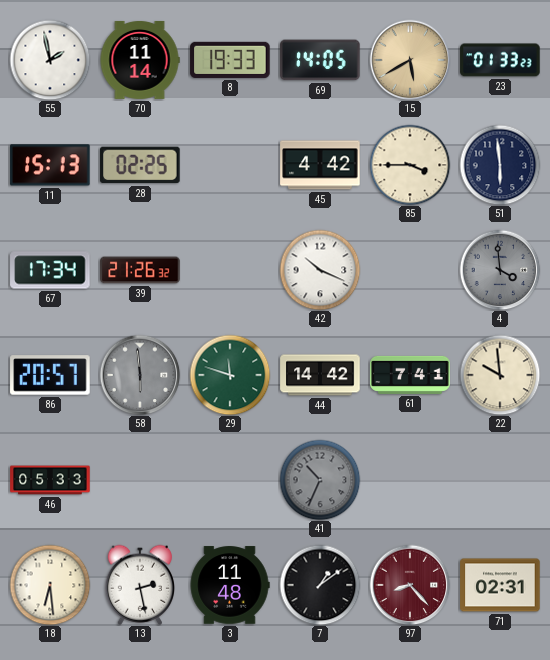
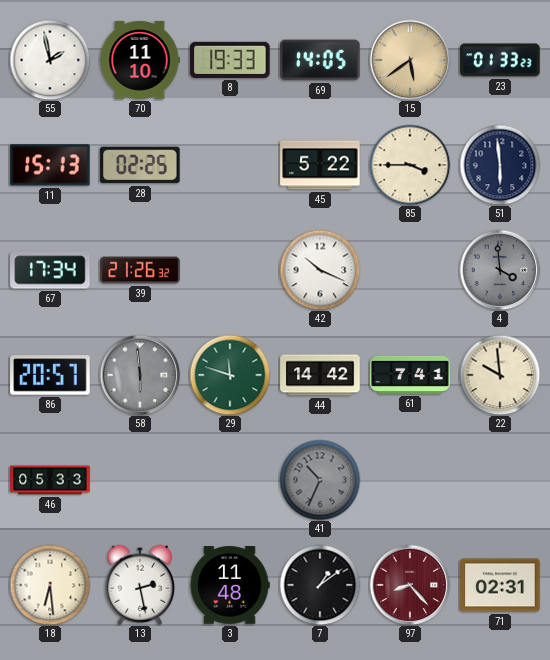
70: 11:14 -> 11:10
15: 5:40 -> 5:39
45: 4:42 -> 5:22
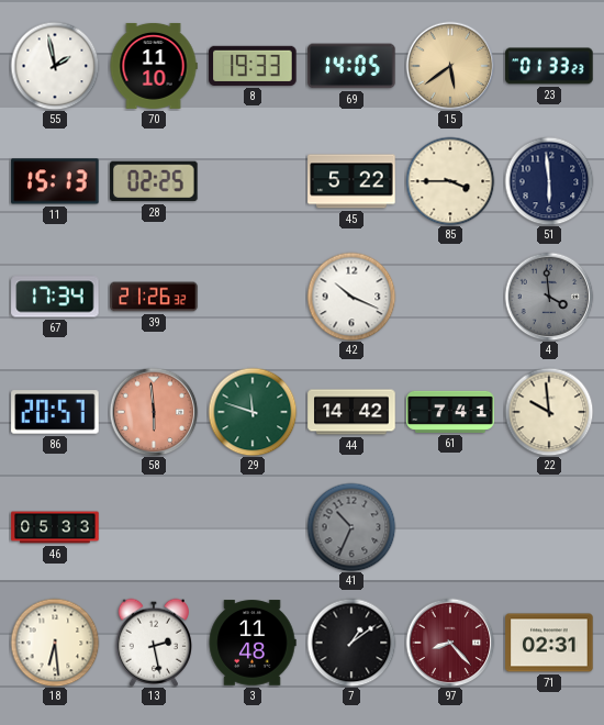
58 dial: grey -> salmon
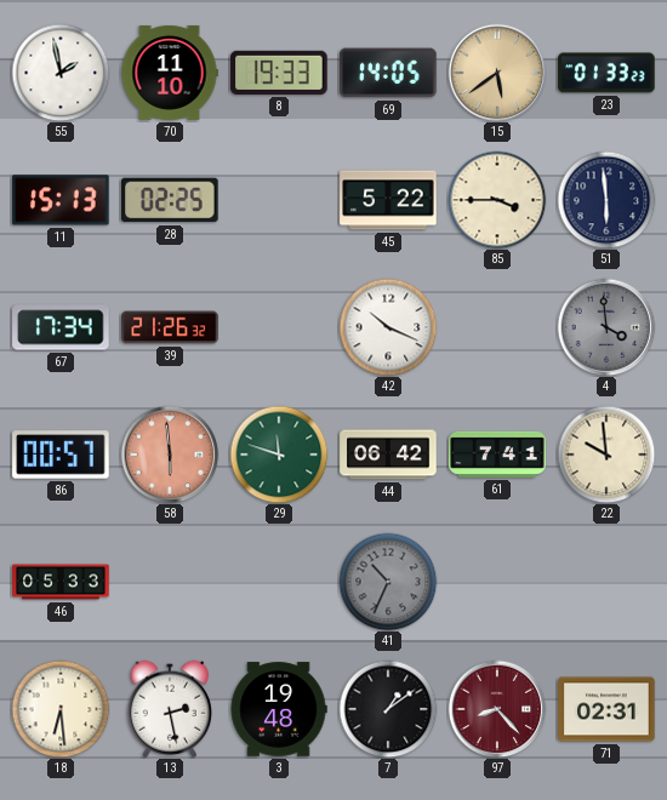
86: 20:57 -> 00:57
44: 14:42 -> 06:42
3: 11:48 -> 19:48
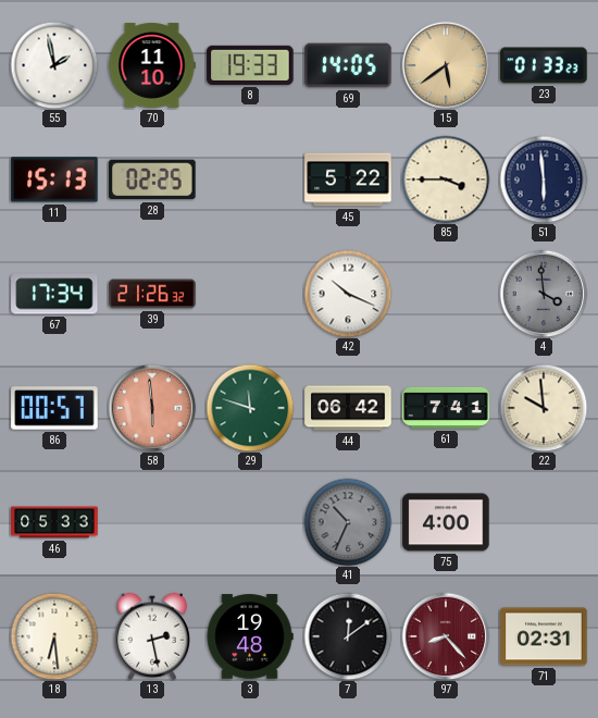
75: none -> 4:00
7: 1:09 -> 12:09
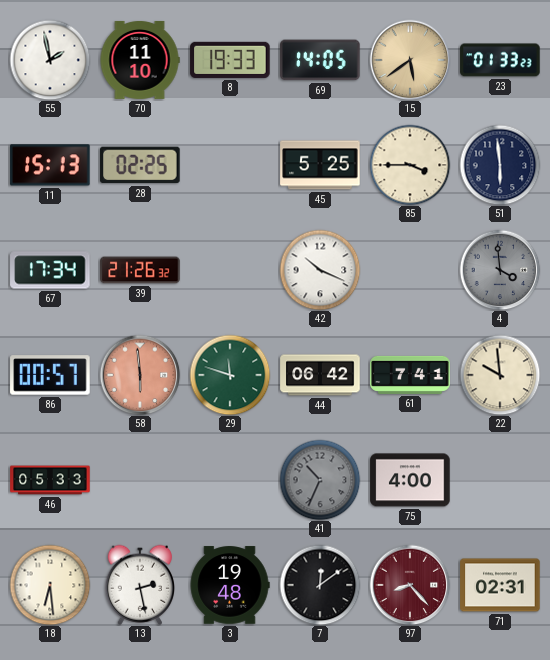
45: 5:22 -> 5:25
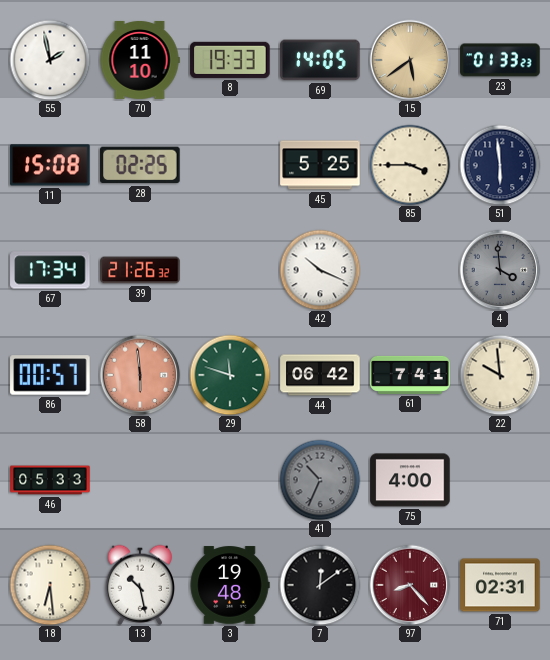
11: 15:13 -> 15:08
13: 2:28 -> 10:28
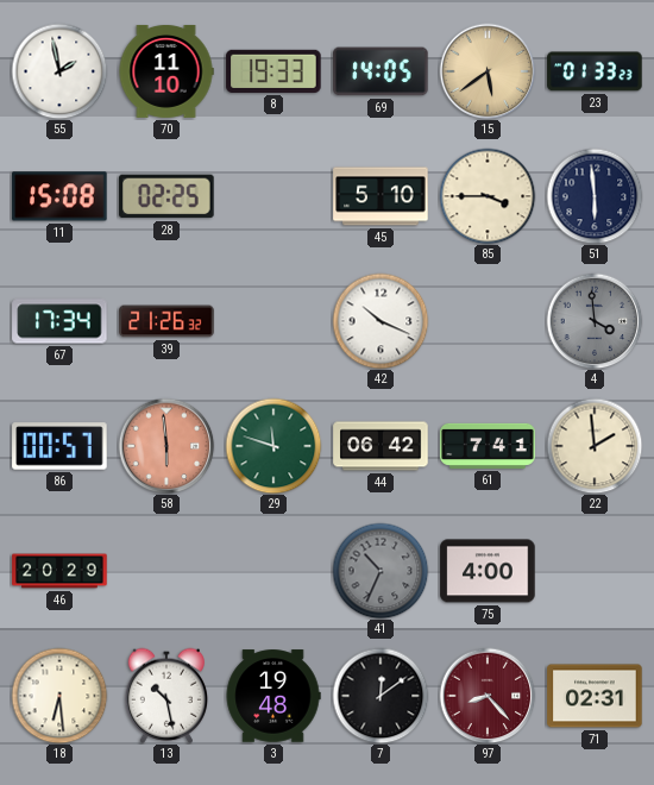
45: 5:25 -> 5:10
22: 9:59 -> 1:59
46: 05:33 -> 20:29
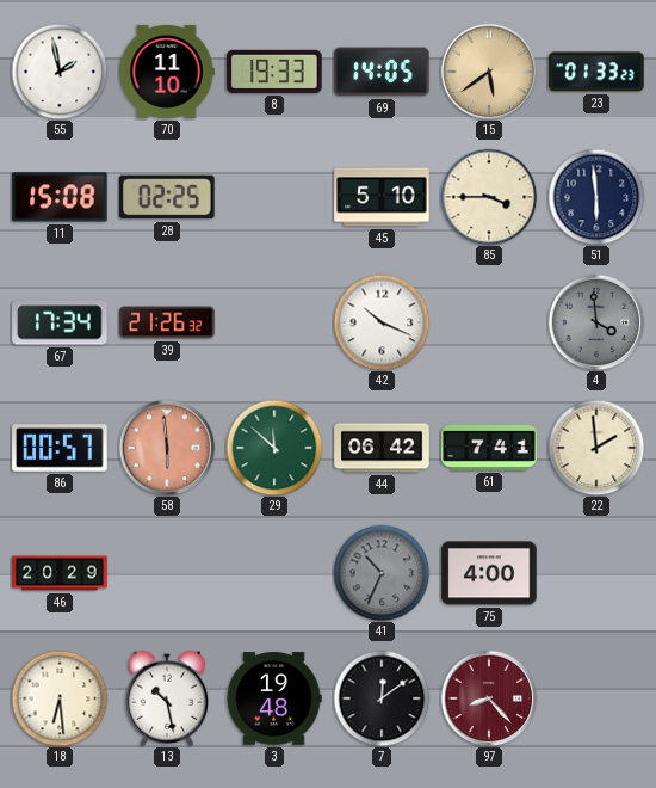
29: 11:48 -> 11:52
71: 02:31 -> none
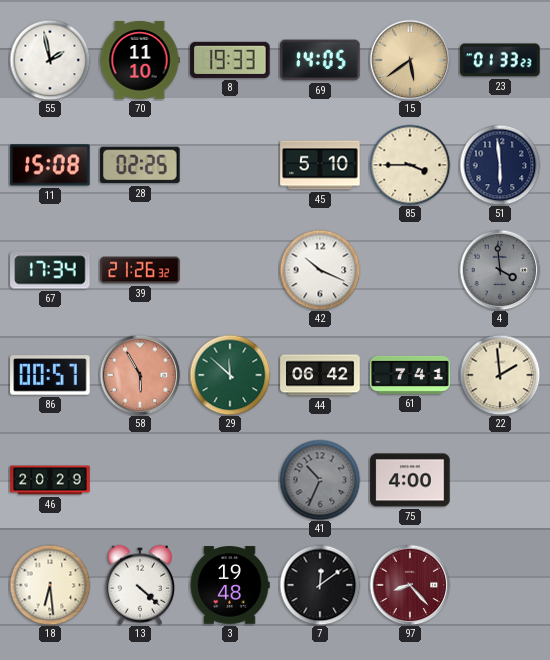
58: 5:59 -> 5:55
13: 10:28 -> 4:22
